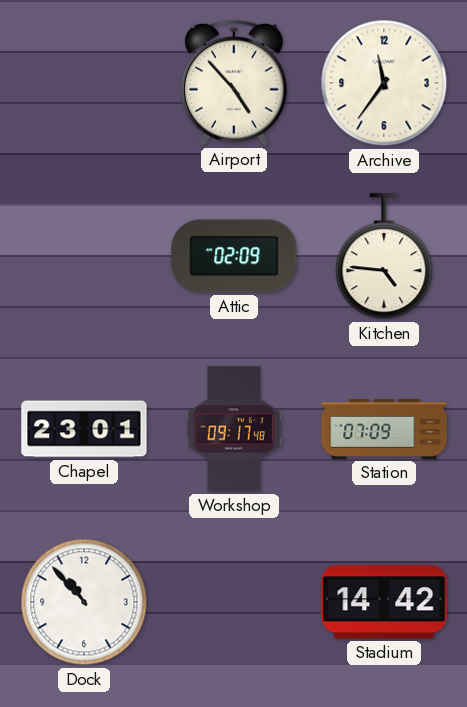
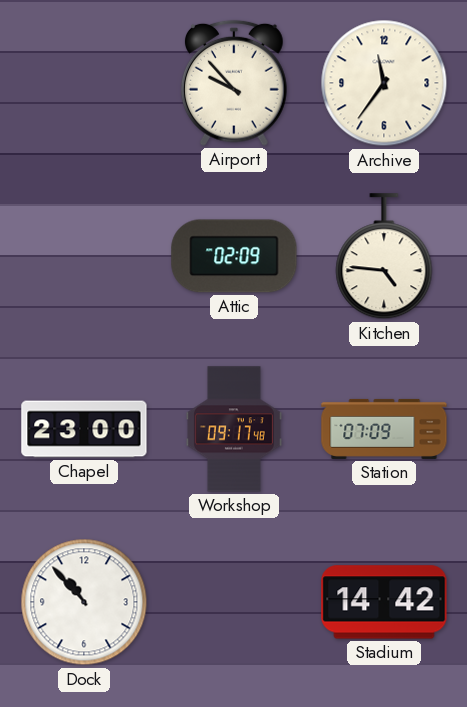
Airport: 4:53 -> 9:53
Chapel: 23:01 -> 23:00
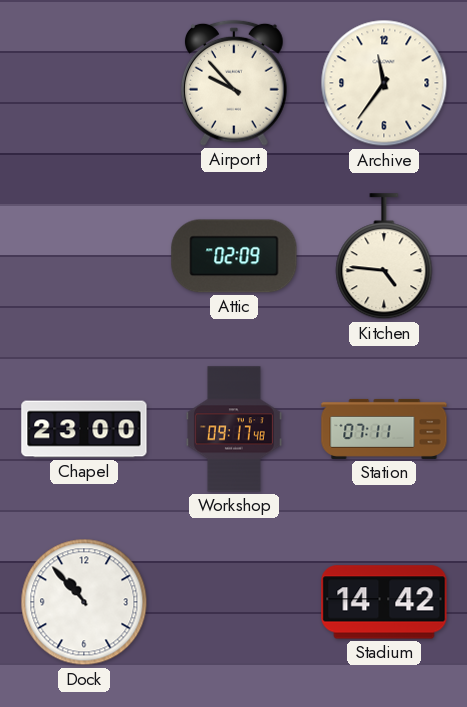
Station: 07:09 -> 07:11
